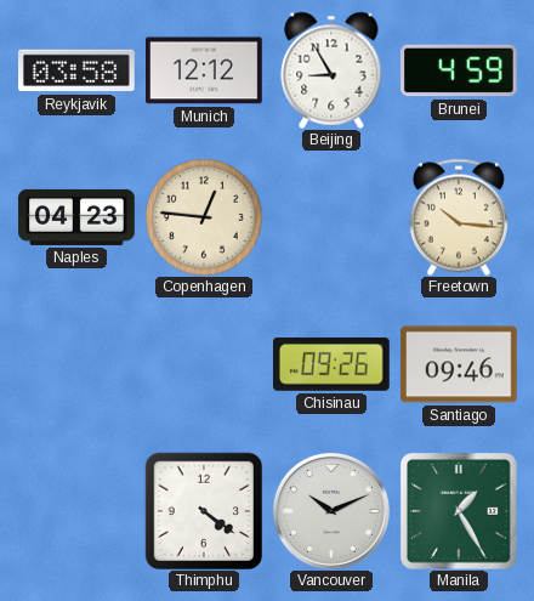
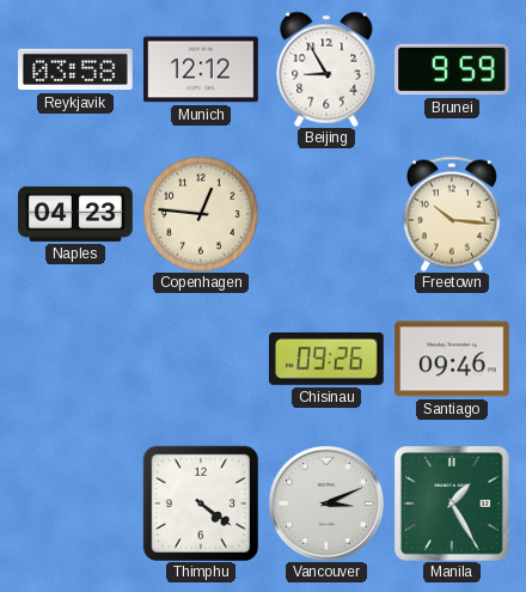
Brunei: 4:59 -> 9:59
Vancouver: 10:11 -> 3:11
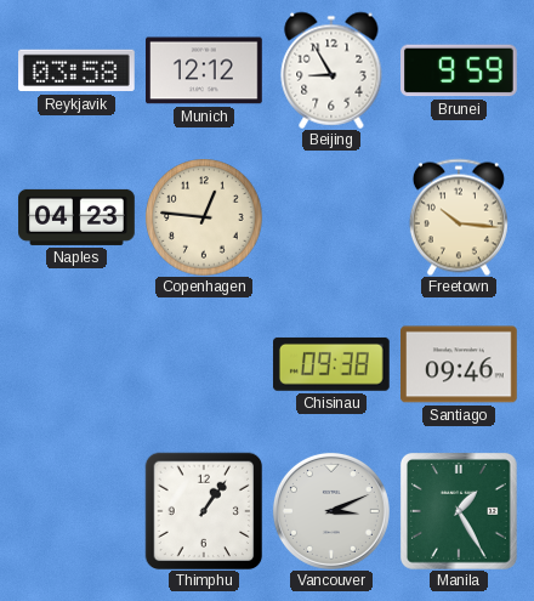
Chisinau: 09:26 -> 09:38
Thimphu: 4:21 -> 1:06
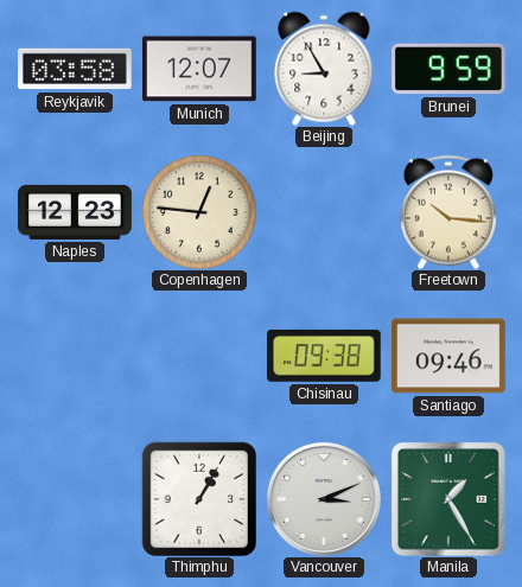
Munich: 12:12 -> 12:07
Naples: 04:23 -> 12:23
Thimphu: 1:06 -> 1:05
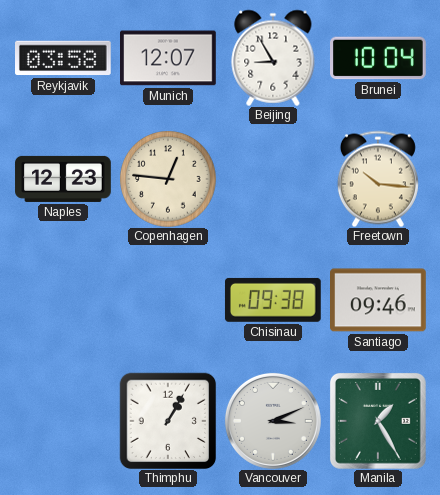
Brunei: 9:59 -> 10:04
